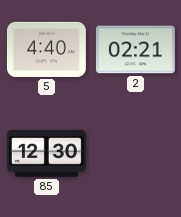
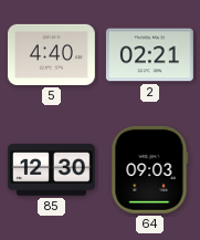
64: none -> 09:03
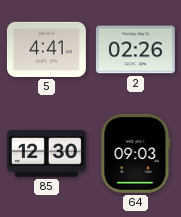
5: 4:40 -> 4:41
2: 02:21 -> 02:26
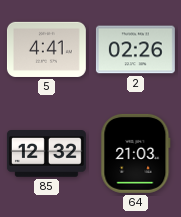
85: 12:30 -> 12:32
64: 09:03 -> 21:03
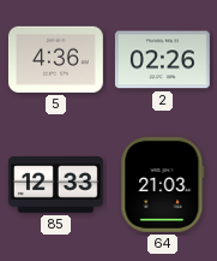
5: 4:41 -> 4:36
85: 12:32 -> 12:33
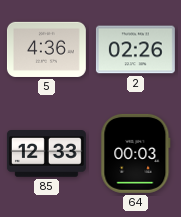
64: 21:03 -> 00:03
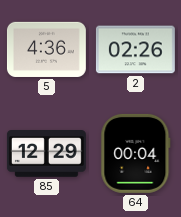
85: 12:33 -> 12:29
64: 00:03 -> 00:04
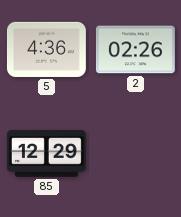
64: 00:04 -> none
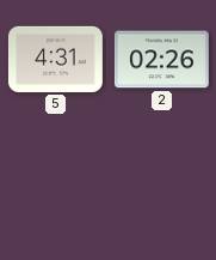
5: 4:36 -> 4:31
85: 12:29 -> none
